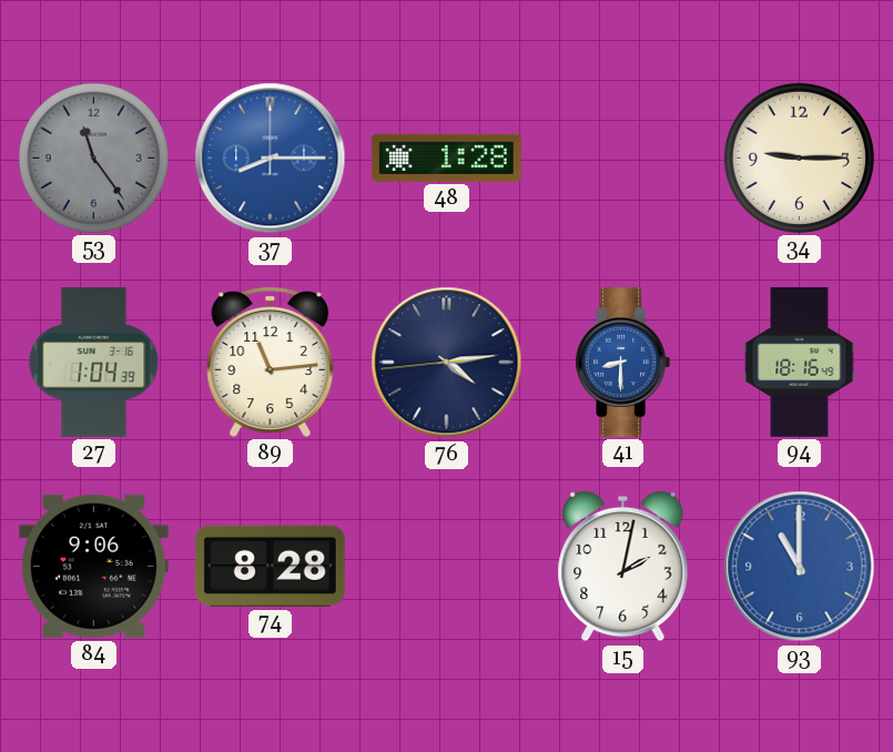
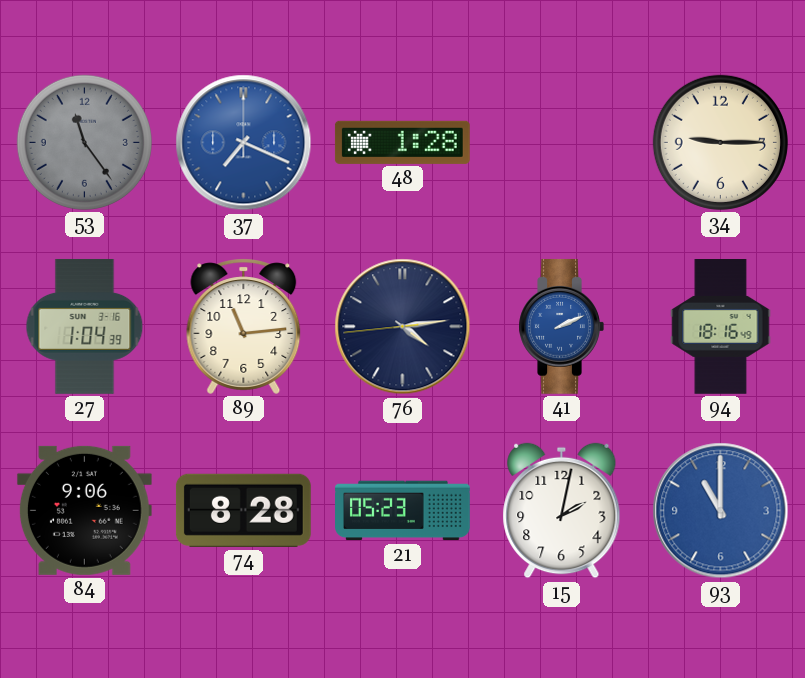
37: 8:15 -> 7:19
41: 8:30 -> 2:11
21: none -> 05:23
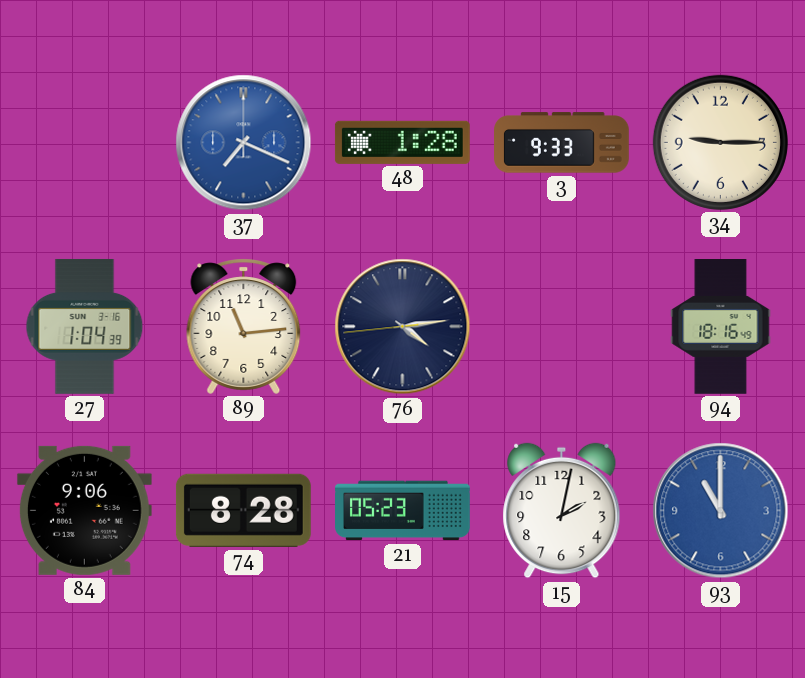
53: 11:24 -> none
3: none -> 9:33
41: 2:11 -> none
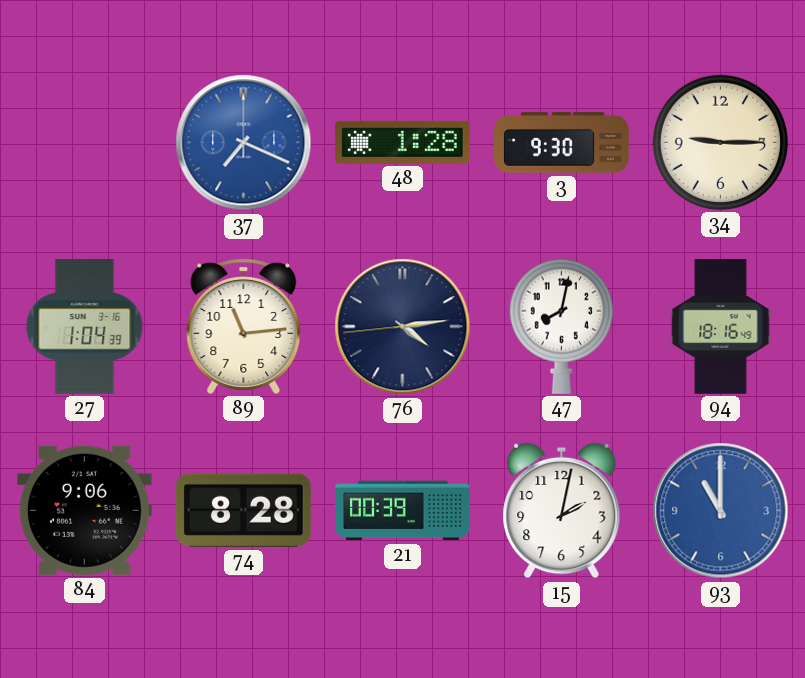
3: 9:33 -> 9:30
47: none -> 8:02
21: 05:23 -> 00:39
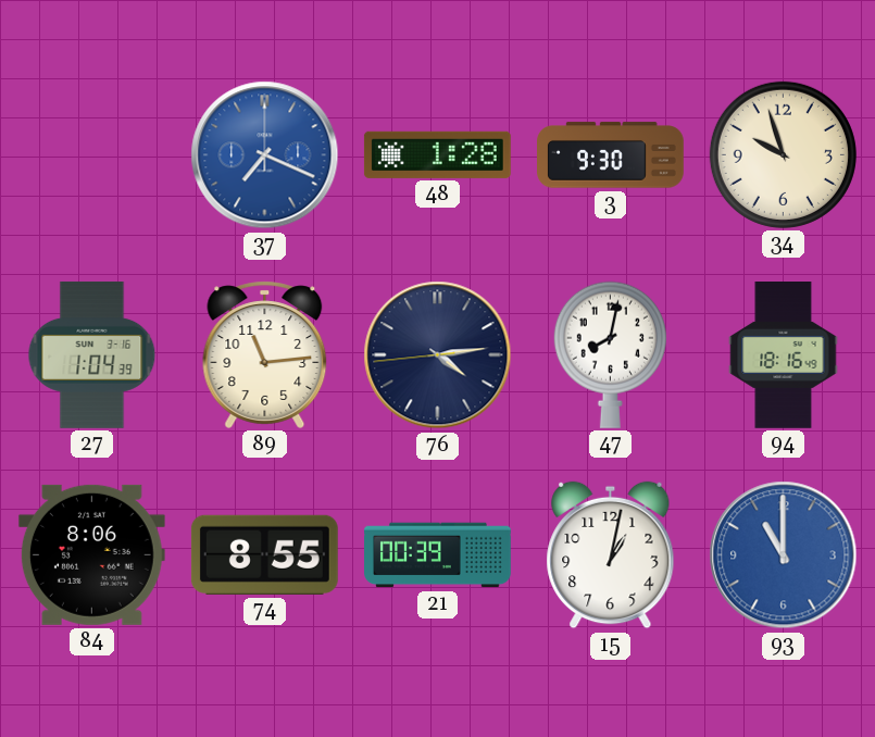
34: 9:15 -> 9:57
84: 9:06 -> 8:06
74: 8:28 -> 8:55
15: 2:02 -> 1:02
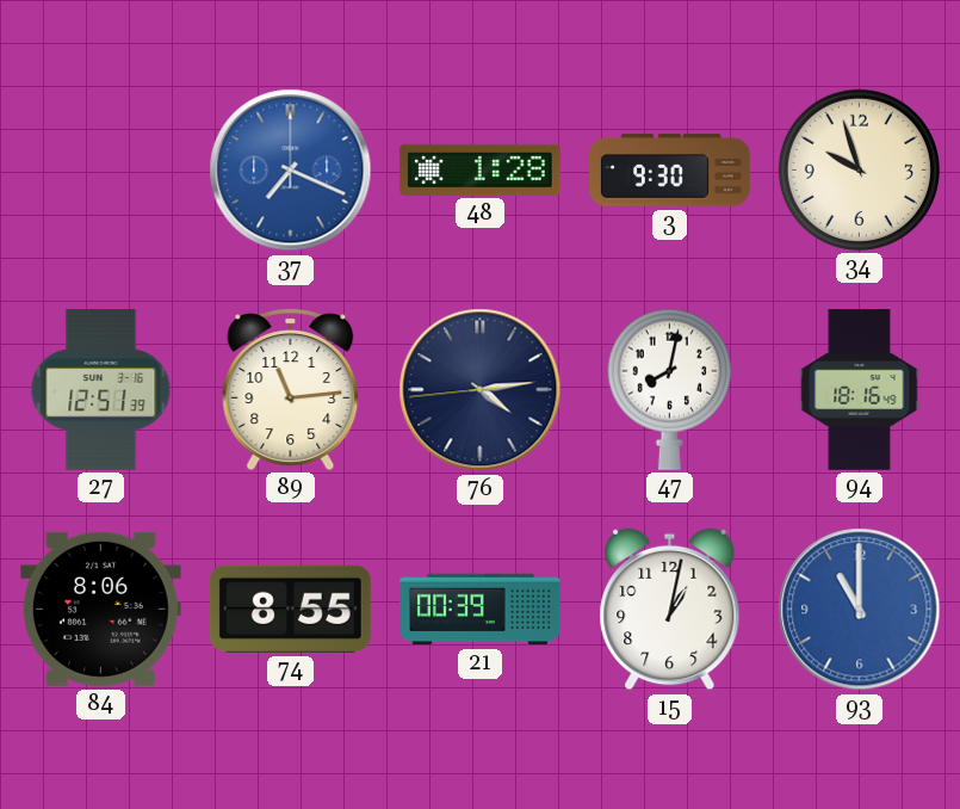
27: 1:04 -> 12:51
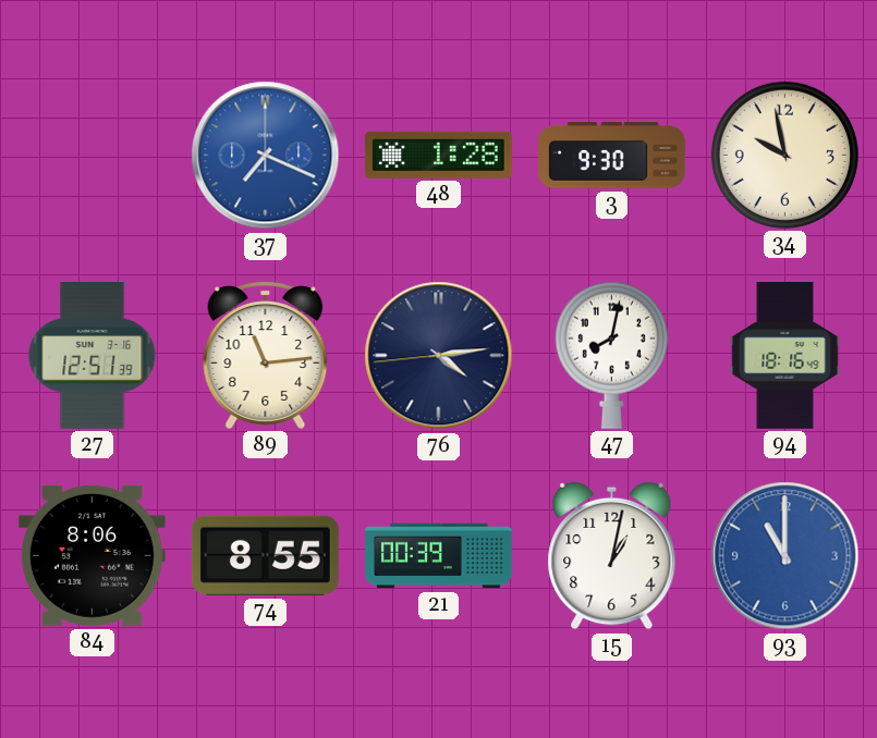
34: 9:57 -> 9:58
